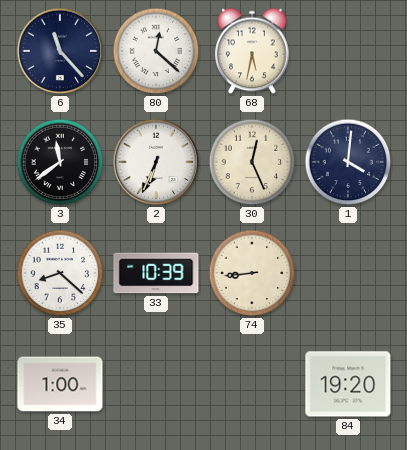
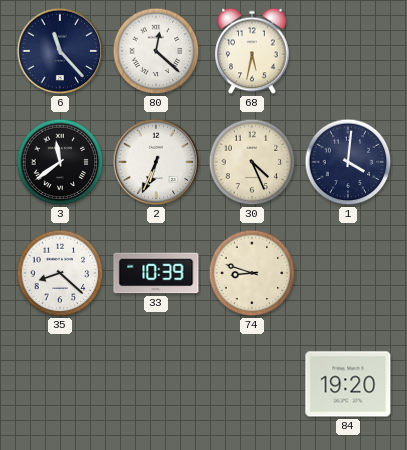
30: 12:26 -> 4:26
74: 8:44 -> 8:48
34: 1:00 -> none
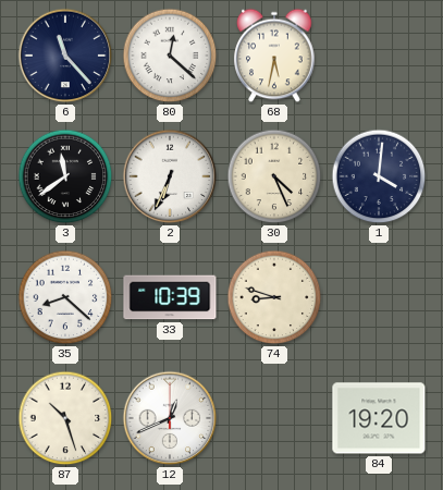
87: none -> 10:27
12: none -> 12:41
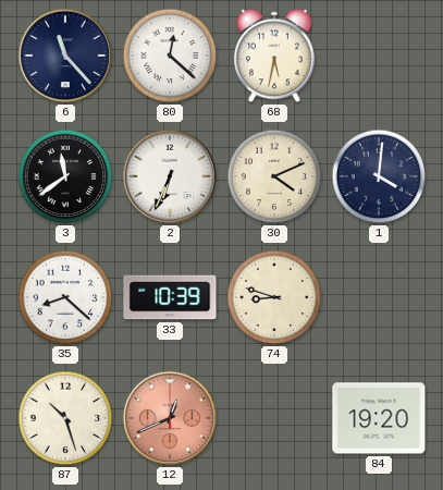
30: 4:26 -> 4:11
12 dial: white -> salmon
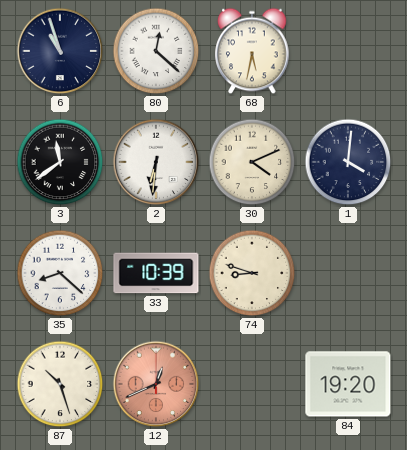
6: 11:23 -> 10:57
2: 6:34 -> 6:31
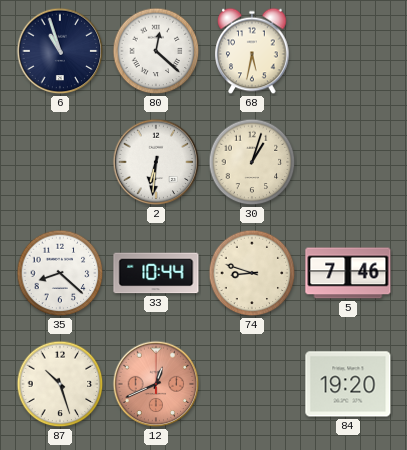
3: 11:39 -> none
30: 4:11 -> 1:03
1: 4:01 -> none
33: 10:39 -> 10:44
5: none -> 7:46
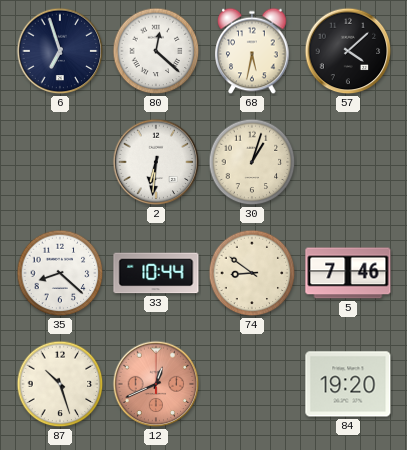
6: 10:57 -> 6:57
57: none -> 4:08
74: 8:48 -> 8:51
